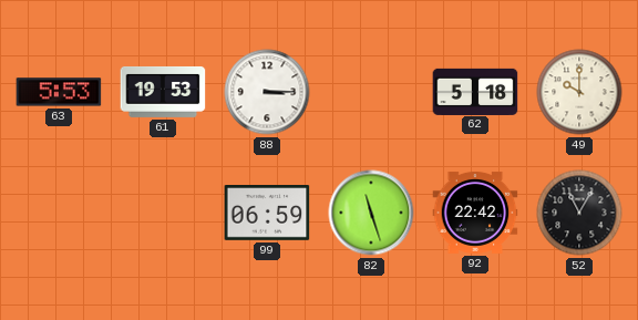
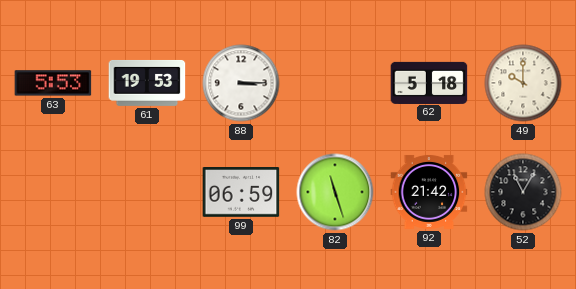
92: 22:42 -> 21:42
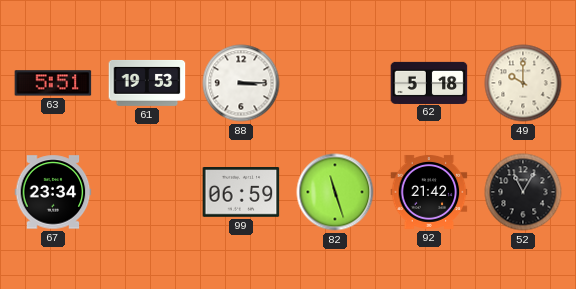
63: 5:53 -> 5:51
67: none -> 23:34
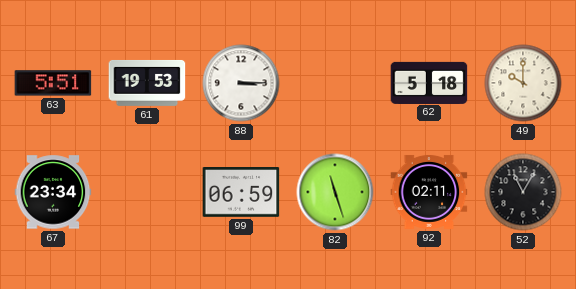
92: 21:42 -> 02:11
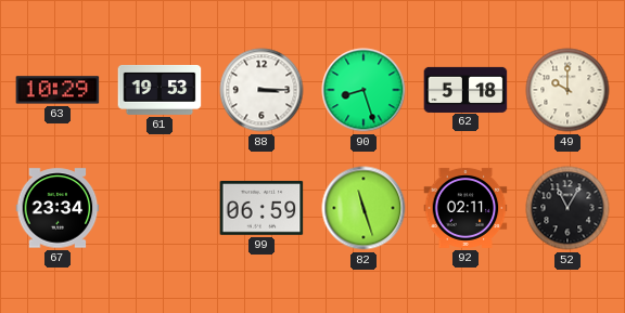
63: 5:51 -> 10:29
90: none -> 8:27
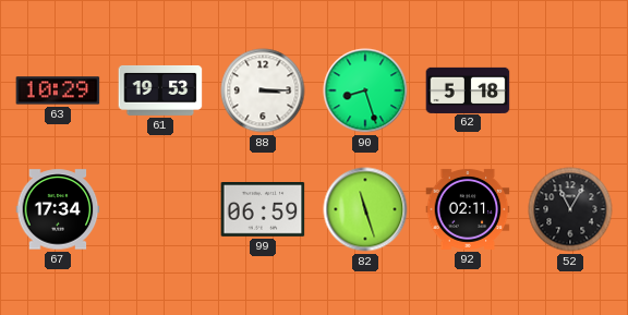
49: 10:00 -> none
67: 23:34 -> 17:34
